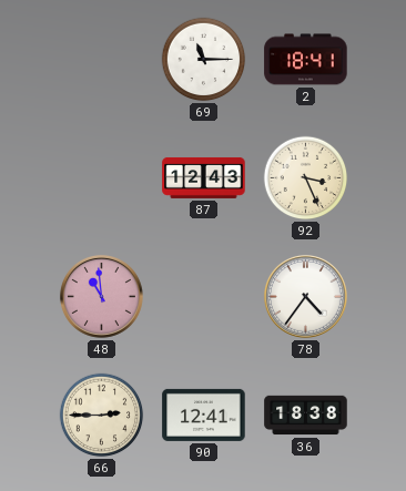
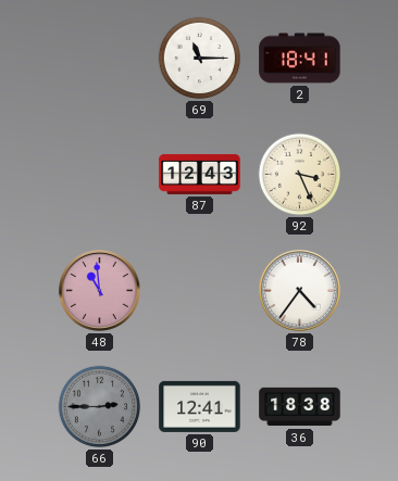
66 dial: cream -> grey
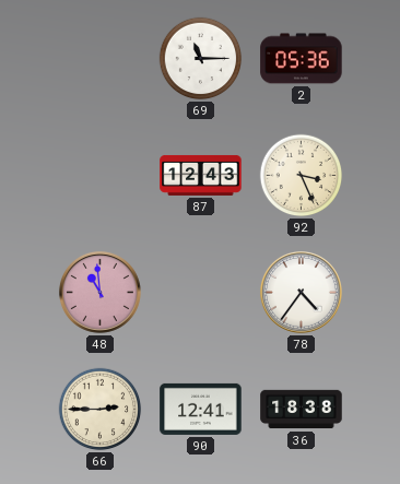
2: 18:41 -> 05:36
66 dial: grey -> cream
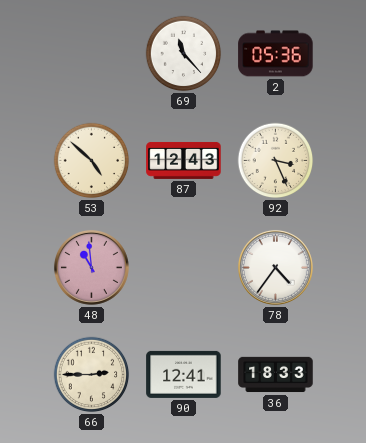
69: 11:15 -> 11:23
53: none -> 4:52
36: 18:38 -> 18:33
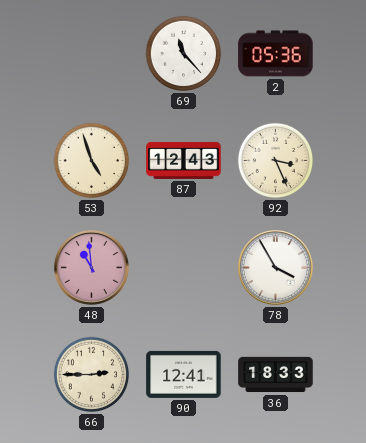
53: 4:52 -> 4:57
78: 4:36 -> 3:55
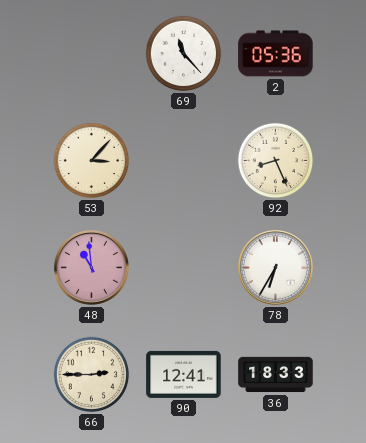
53: 4:57 -> 3:07
87: 12:43 -> none
92: 3:26 -> 8:26
78: 3:55 -> 6:35
